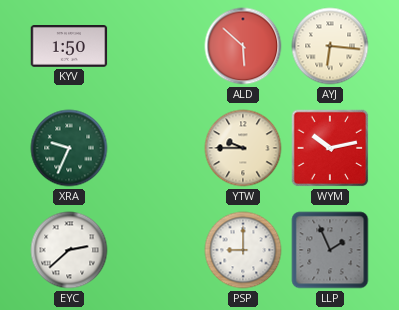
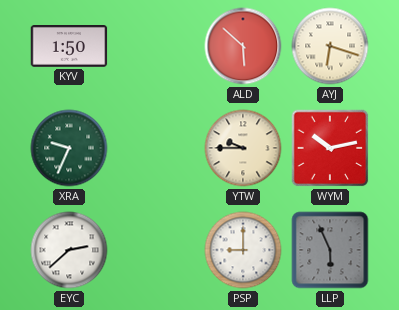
AYJ: 6:16 -> 6:18
LLP: 1:56 -> 5:56
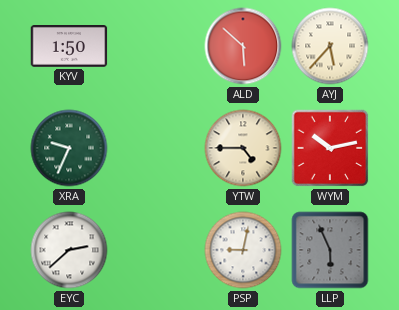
AYJ: 6:18 -> 5:37
YTW: 9:45 -> 4:45
PSP: 9:00 -> 9:02
